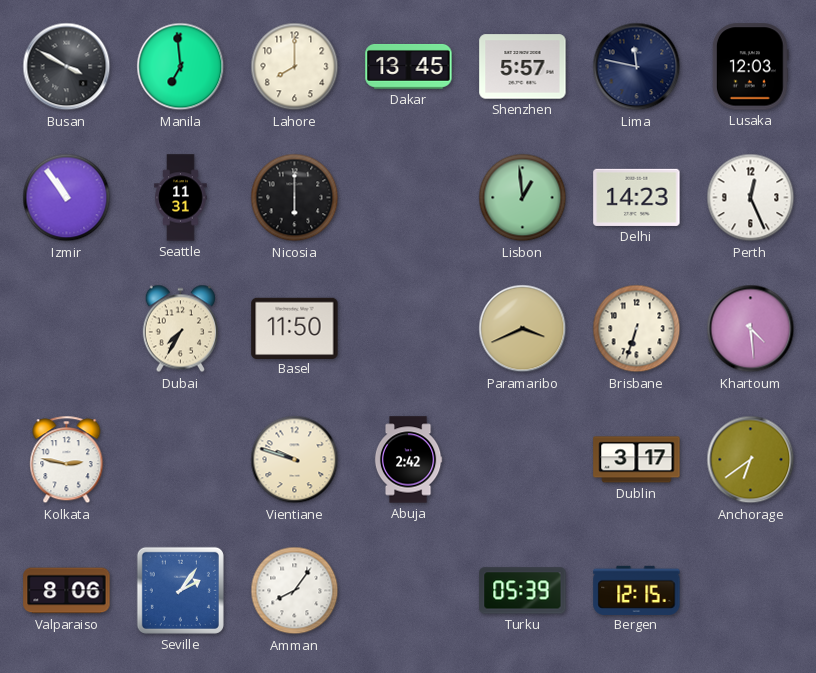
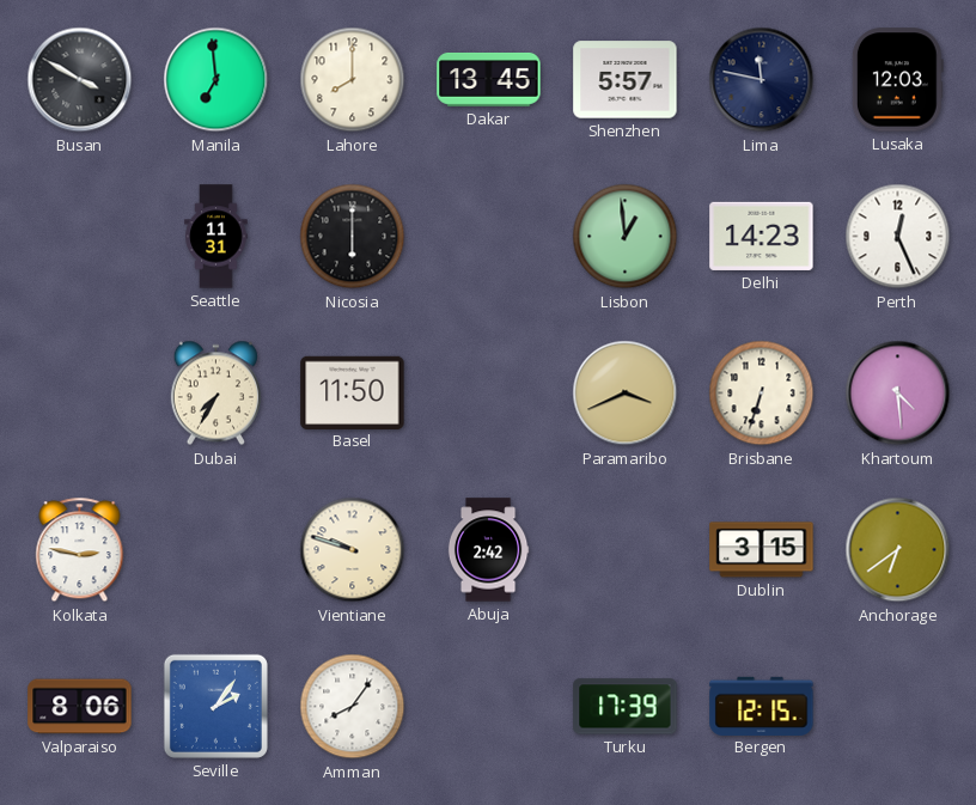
Izmir: 10:54 -> none
Dublin: 3:17 -> 3:15
Turku: 05:39 -> 17:39
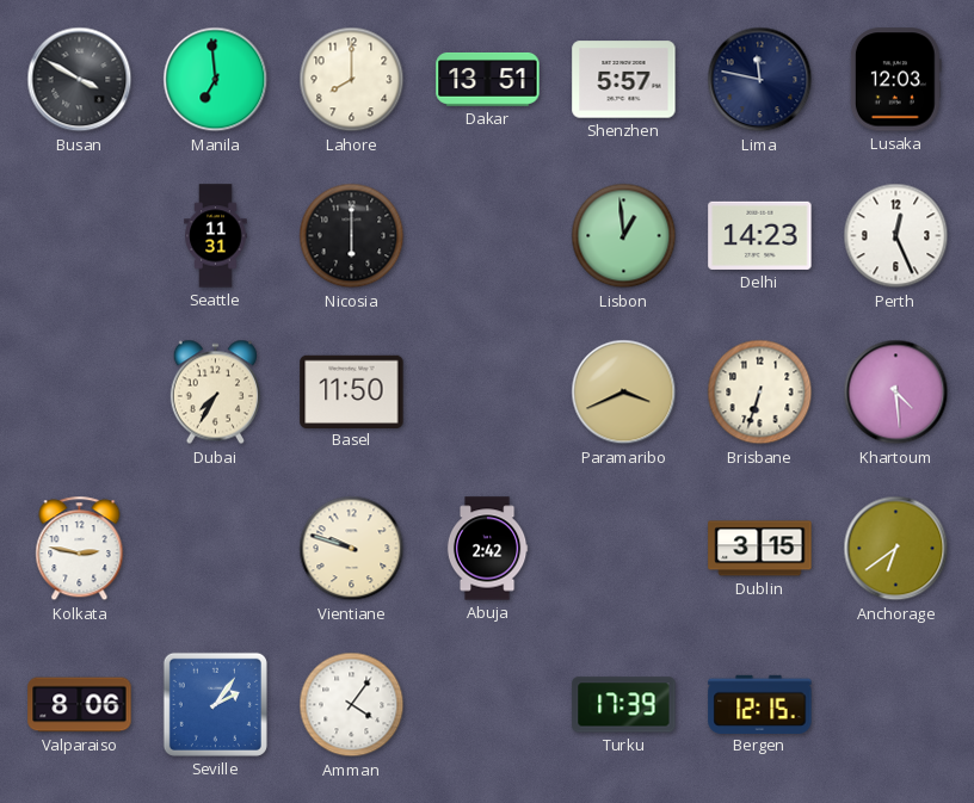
Dakar: 13:45 -> 13:51
Amman: 8:06 -> 4:06
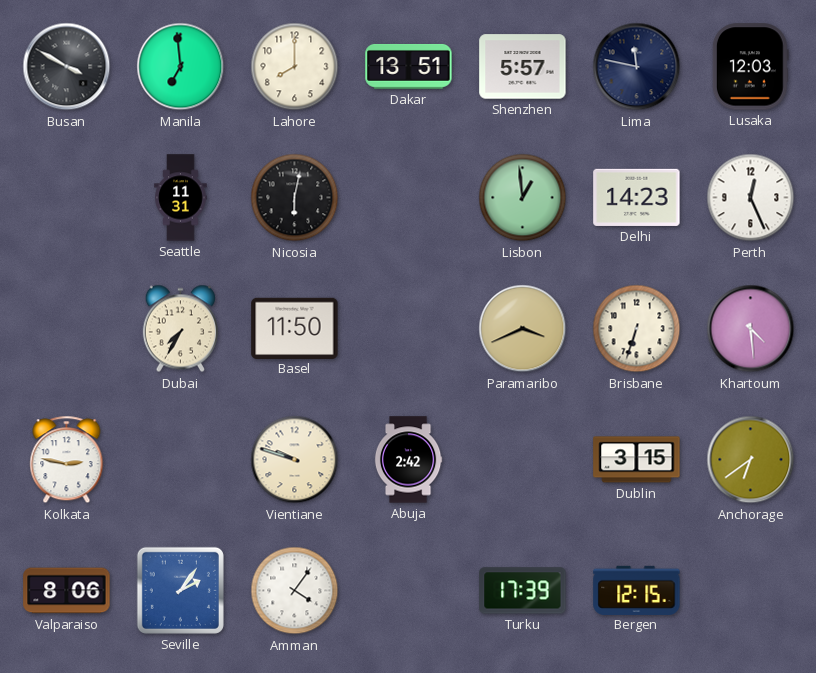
Nicosia: 6:00 -> 6:02
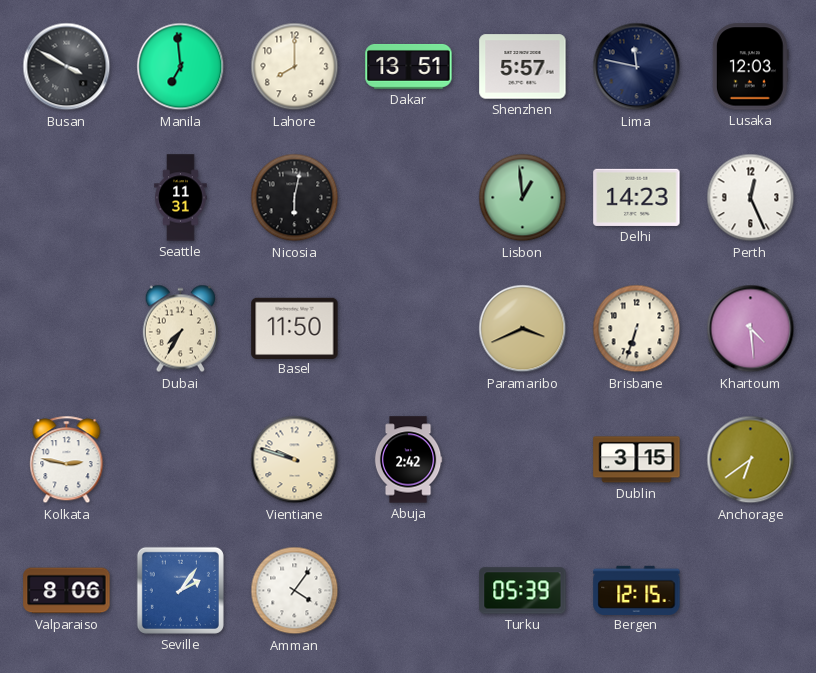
Turku: 17:39 -> 05:39
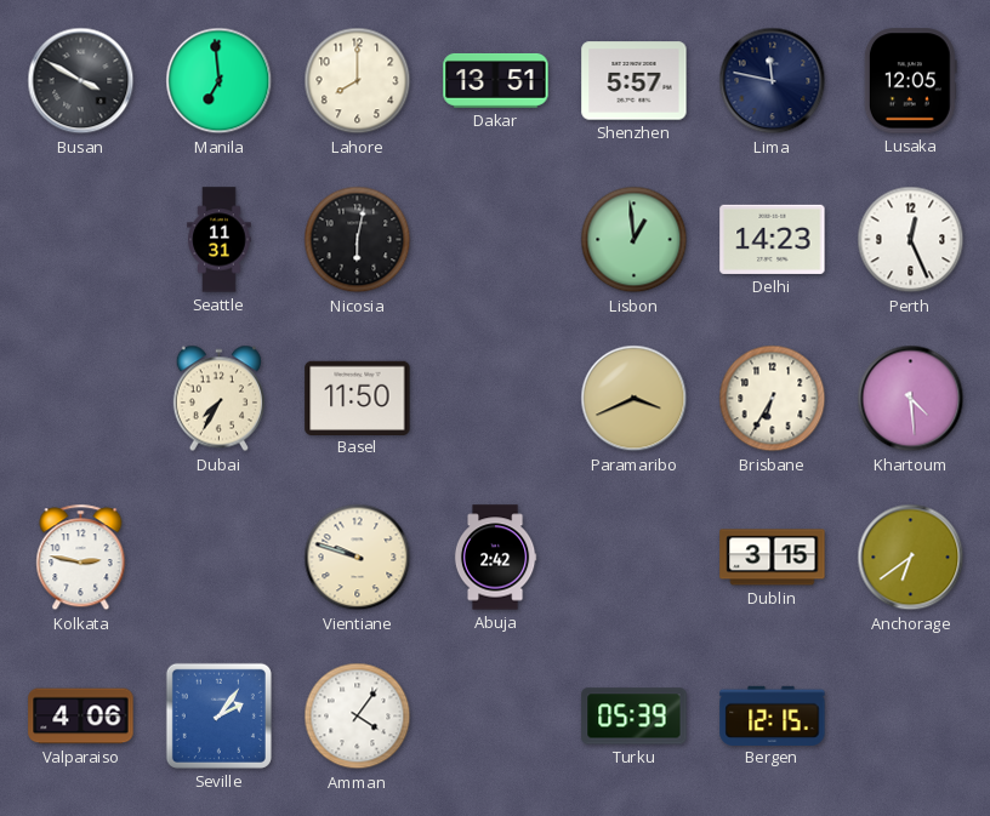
Lusaka: 12:03 -> 12:05
Brisbane: 6:33 -> 6:35
Valparaiso: 8:06 -> 4:06
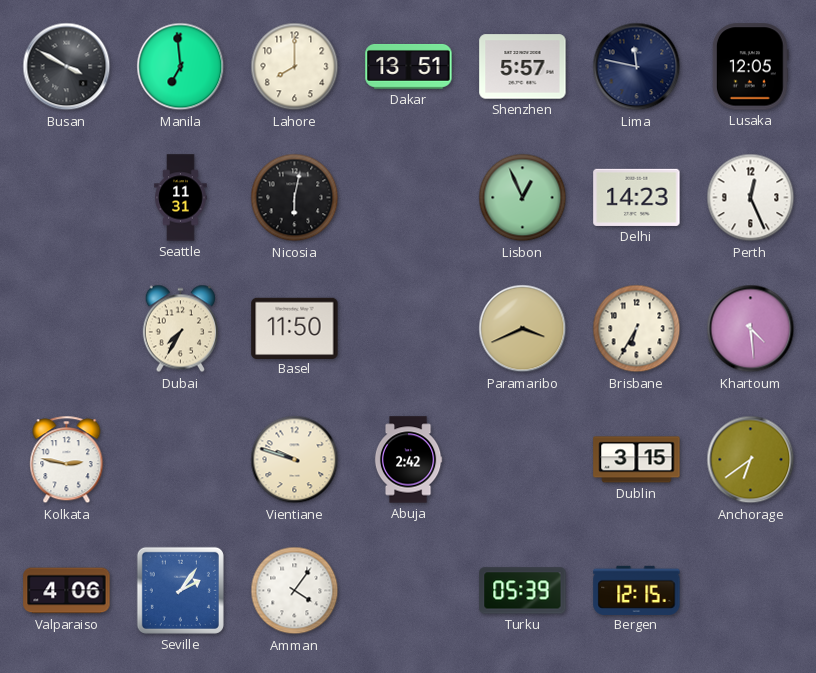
Lisbon: 12:59 -> 12:56
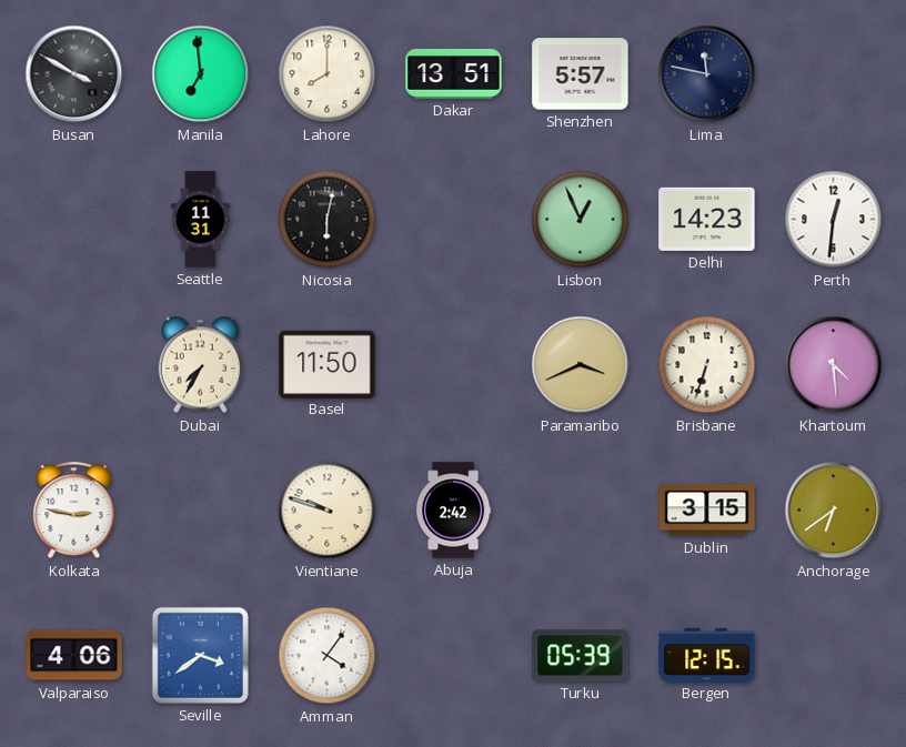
Lusaka: 12:05 -> none
Perth: 12:26 -> 12:31
Brisbane: 6:35 -> 6:33
Seville: 2:06 -> 3:39
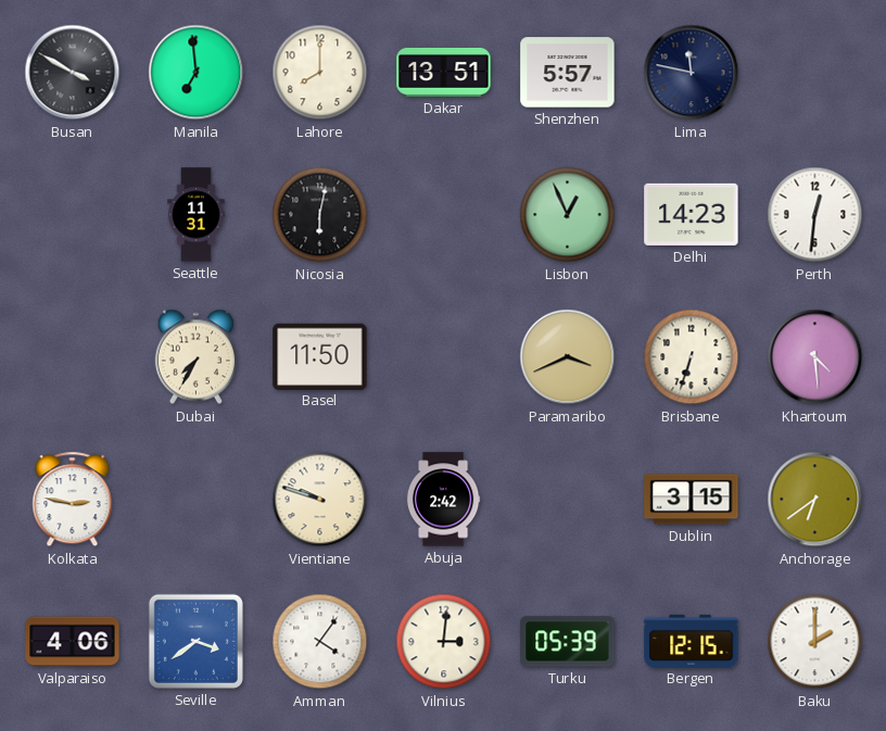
Vilnius: none -> 3:01
Baku: none -> 2:00
